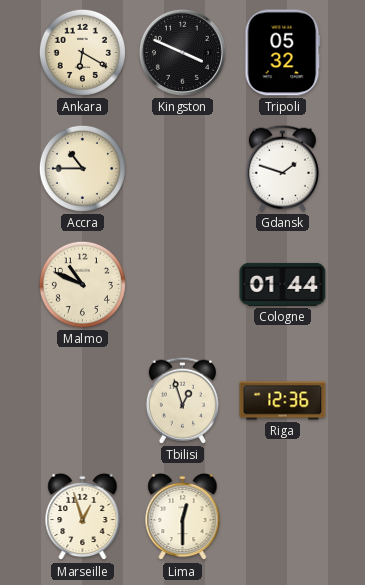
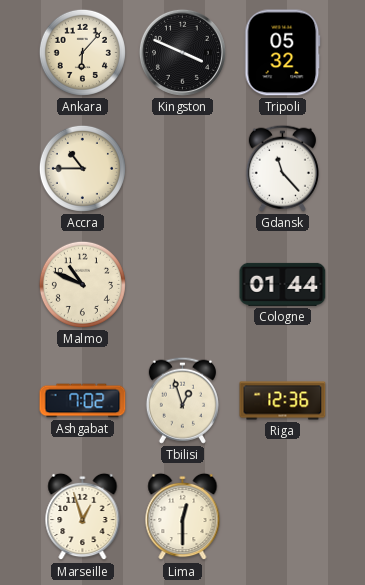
Ankara: 6:20 -> 6:07
Gdansk: 1:48 -> 11:23
Ashgabat: none -> 7:02
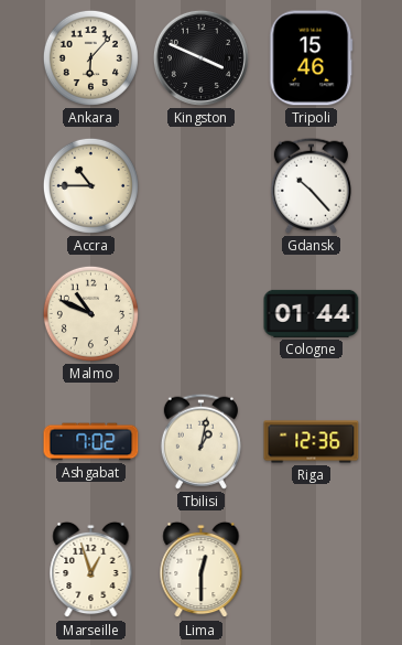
Tripoli: 05:32 -> 15:46
Gdansk: 11:23 -> 10:23
Tbilisi: 12:57 -> 1:02
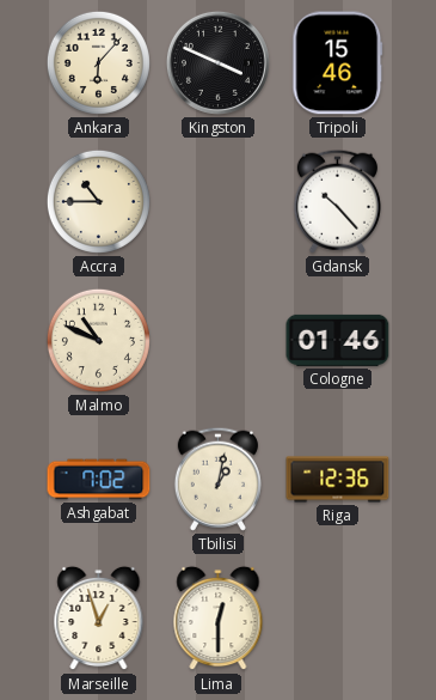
Cologne: 01:44 -> 01:46
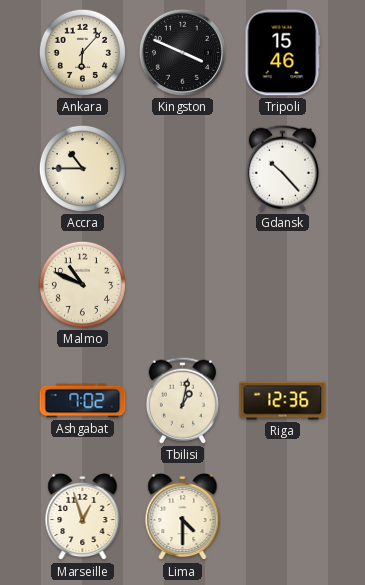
Cologne: 01:46 -> none
Lima: 12:30 -> 4:30
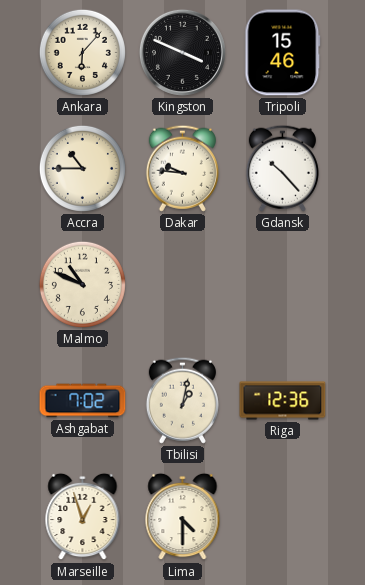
Dakar: none -> 9:46
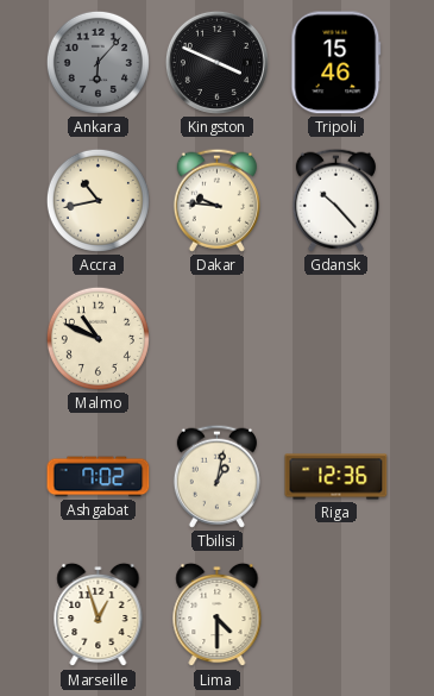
Ankara dial: cream -> grey
Accra: 10:45 -> 10:43
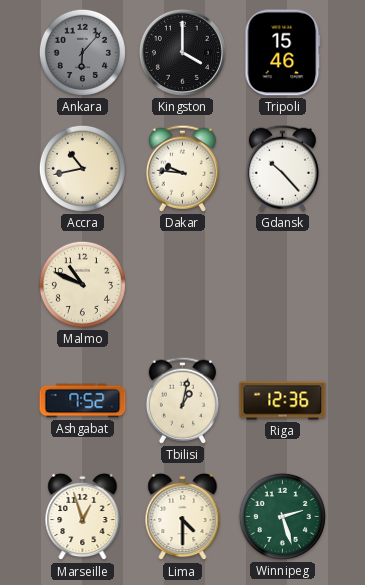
Kingston: 3:49 -> 4:00
Ashgabat: 7:02 -> 7:52
Winnipeg: none -> 2:27
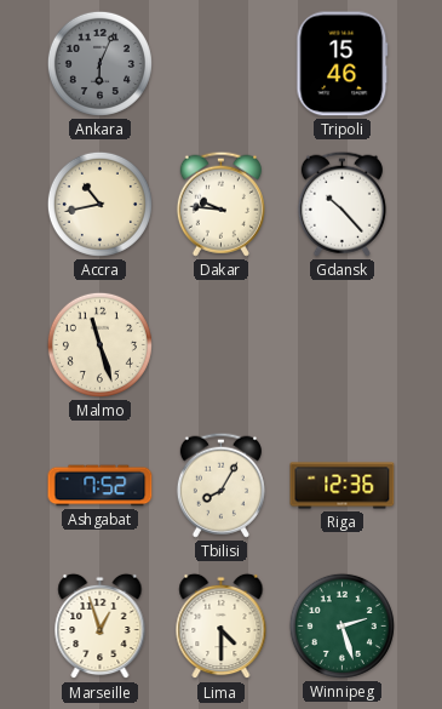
Ankara: 6:07 -> 6:04
Kingston: 4:00 -> none
Malmo: 10:49 -> 11:27
Tbilisi: 1:02 -> 8:05
